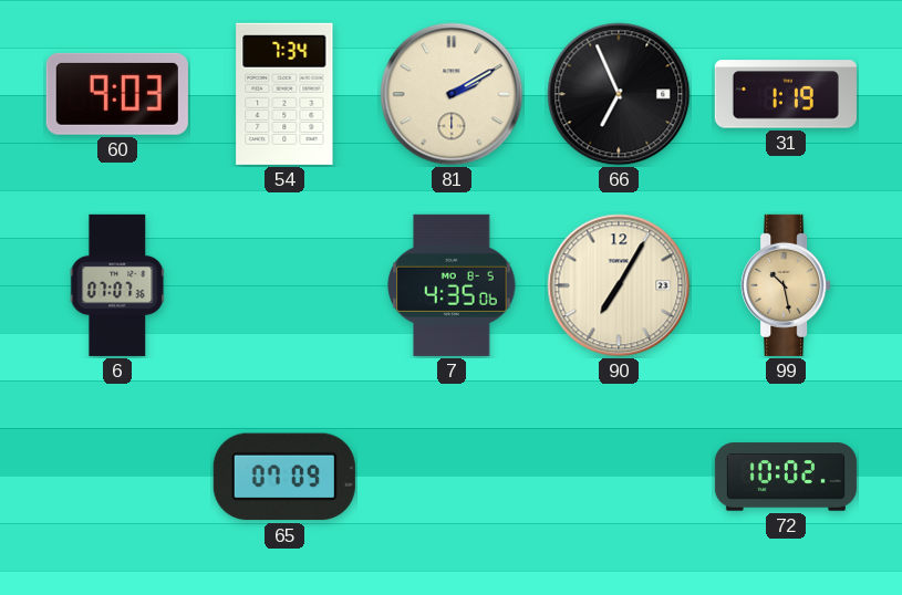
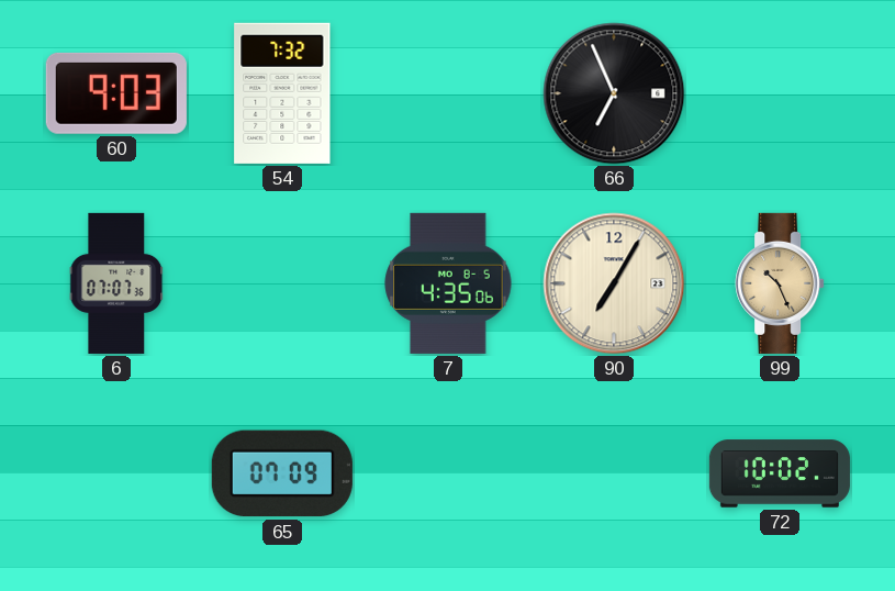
54: 7:34 -> 7:32
81: 2:10 -> none
31: 1:19 -> none
99: 10:28 -> 10:26
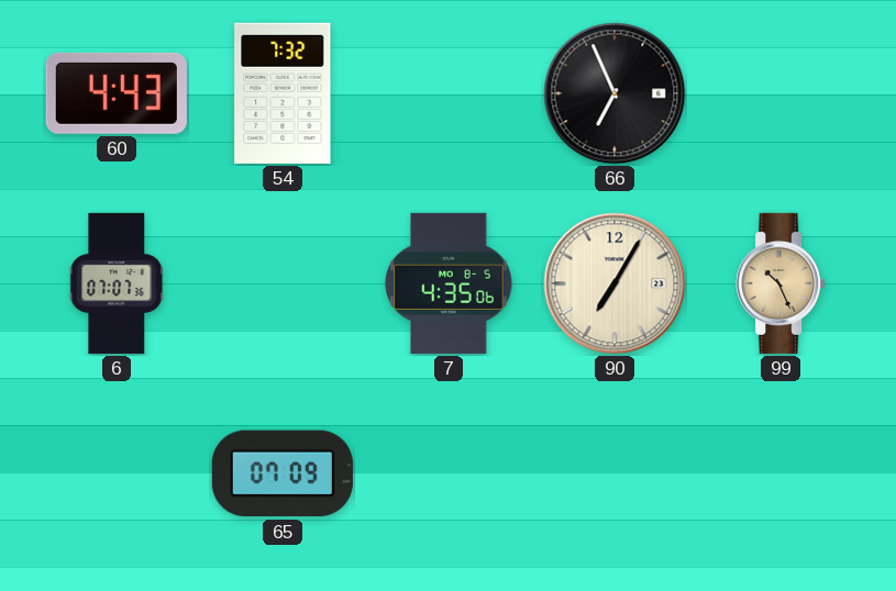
60: 9:03 -> 4:43
72: 10:02 -> none
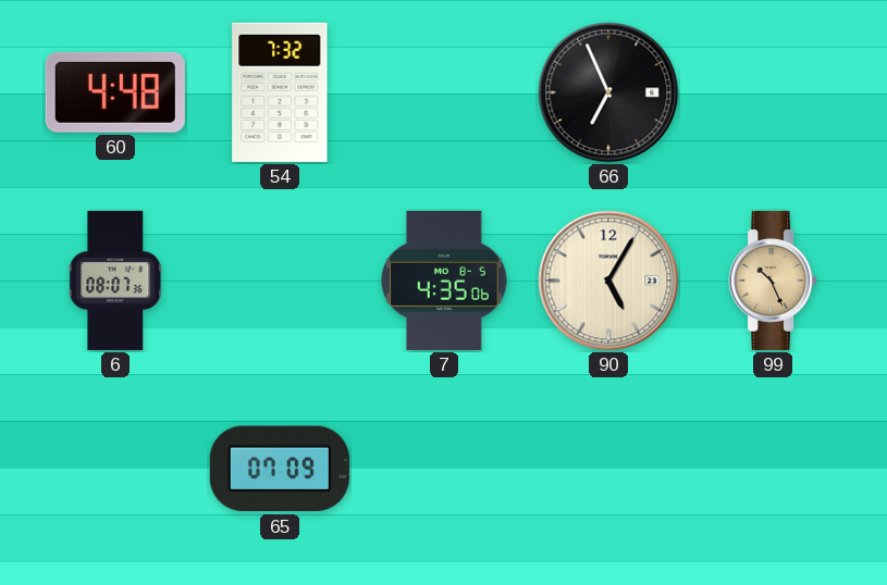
60: 4:43 -> 4:48
6: 07:07 -> 08:07
90: 7:05 -> 5:05
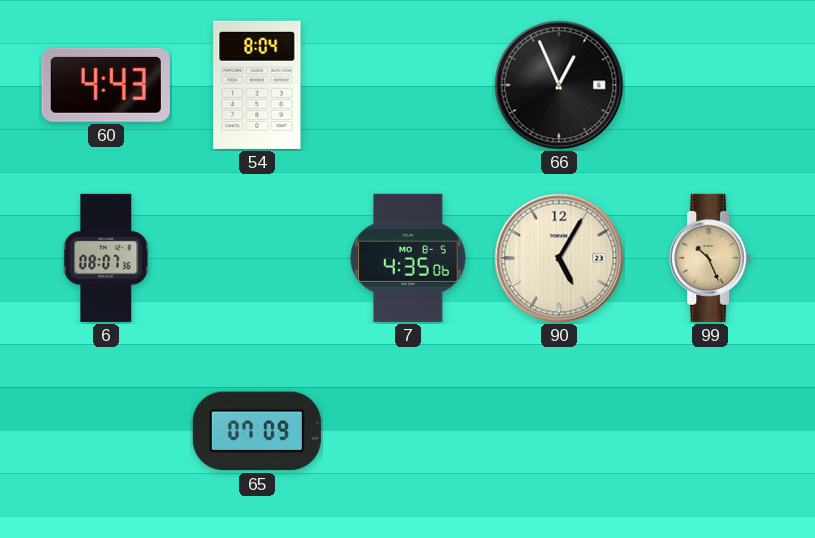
60: 4:48 -> 4:43
54: 7:32 -> 8:04
66: 6:56 -> 12:56
